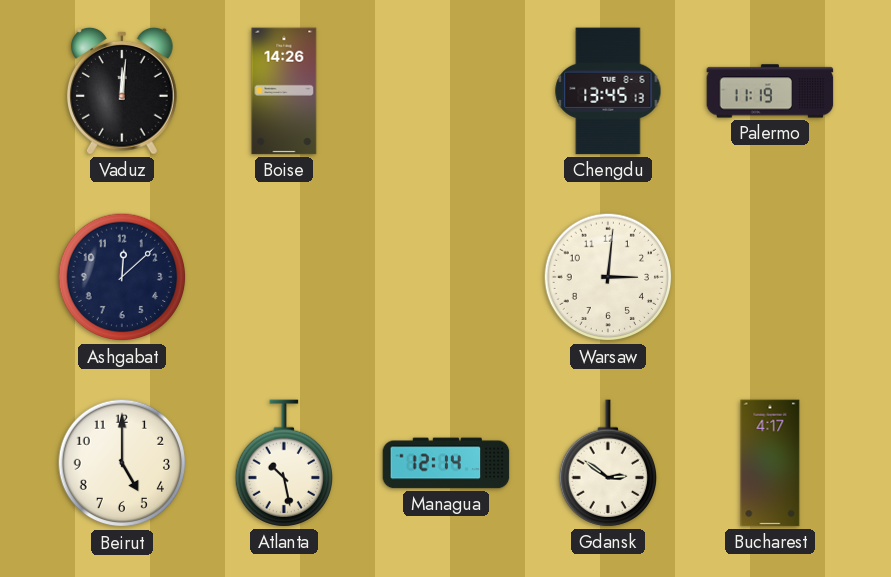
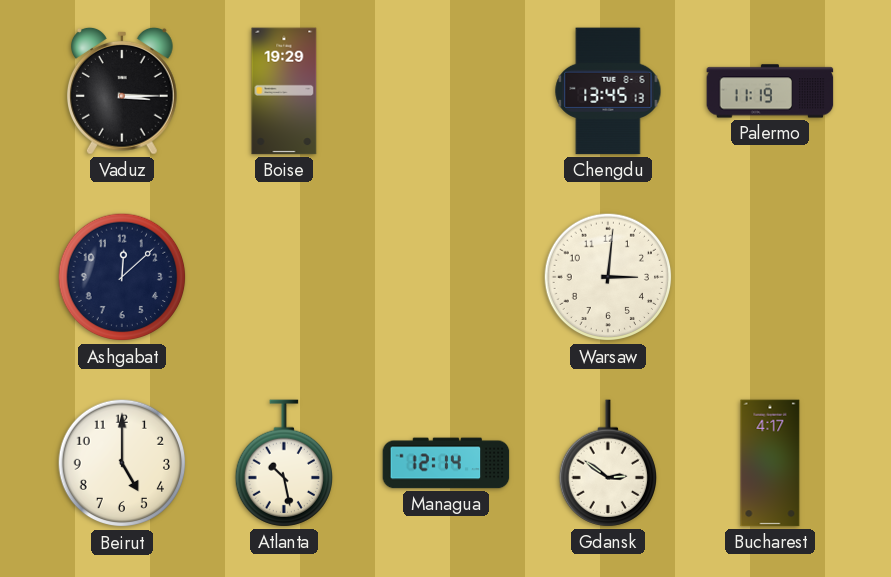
Vaduz: 12:01 -> 3:15
Boise: 14:26 -> 19:29
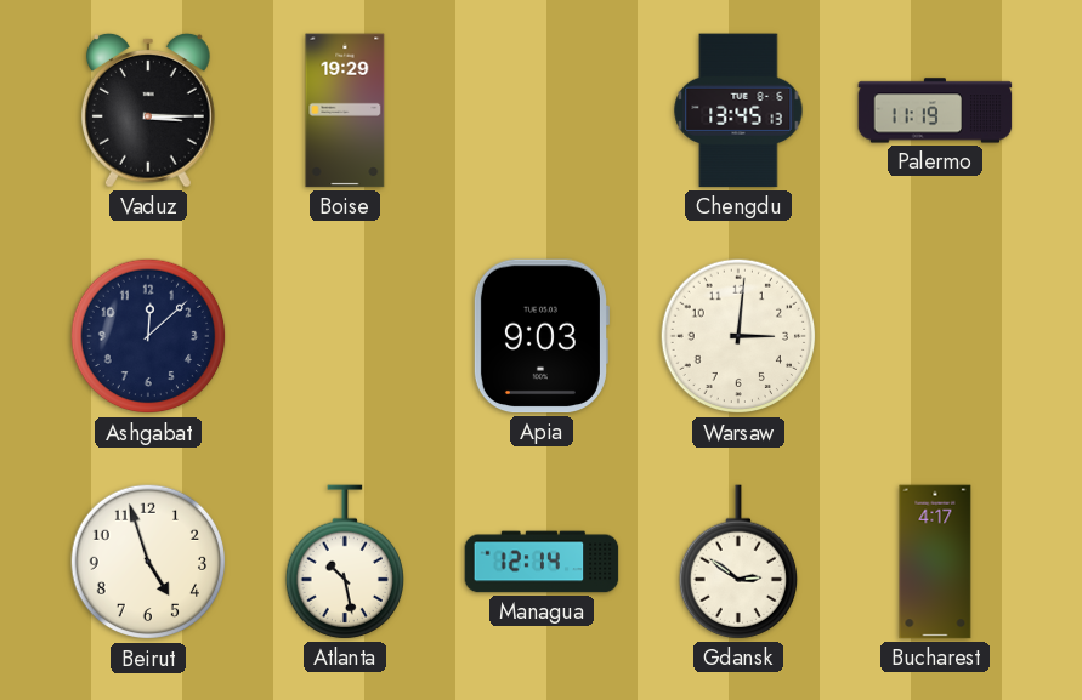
Apia: none -> 9:03
Beirut: 5:00 -> 4:57
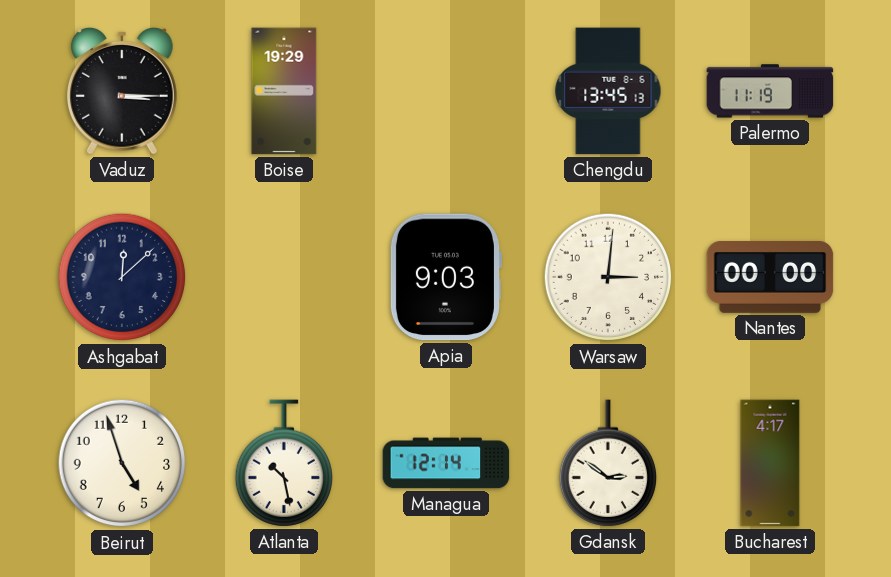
Nantes: none -> 00:00
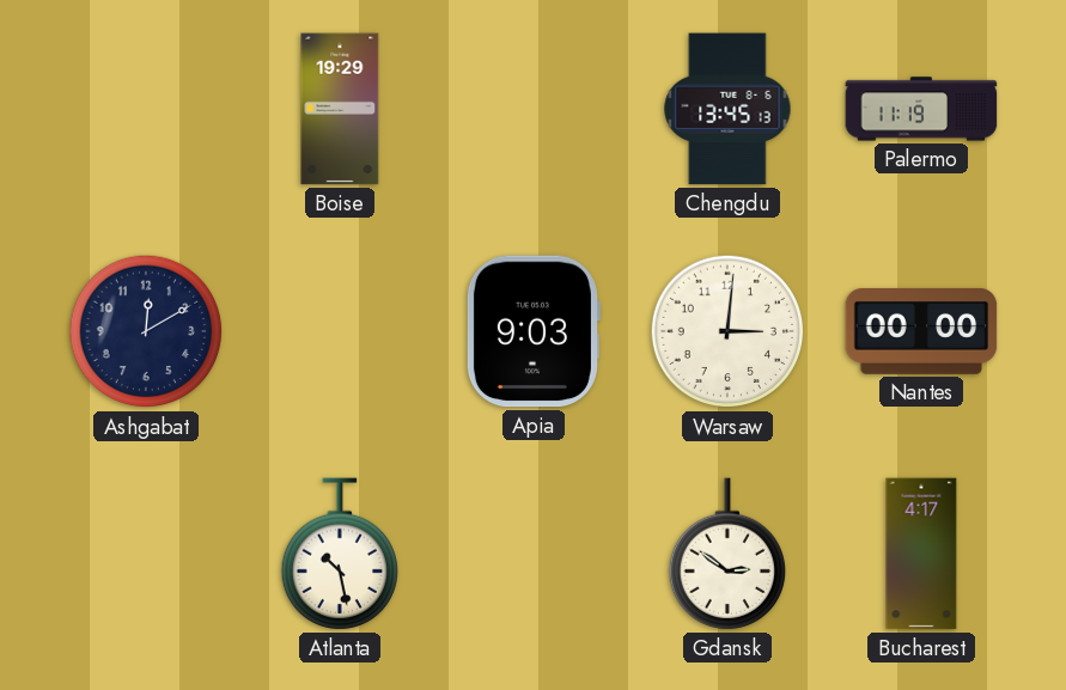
Vaduz: 3:15 -> none
Ashgabat: 12:08 -> 12:10
Beirut: 4:57 -> none
Managua: 12:14 -> none
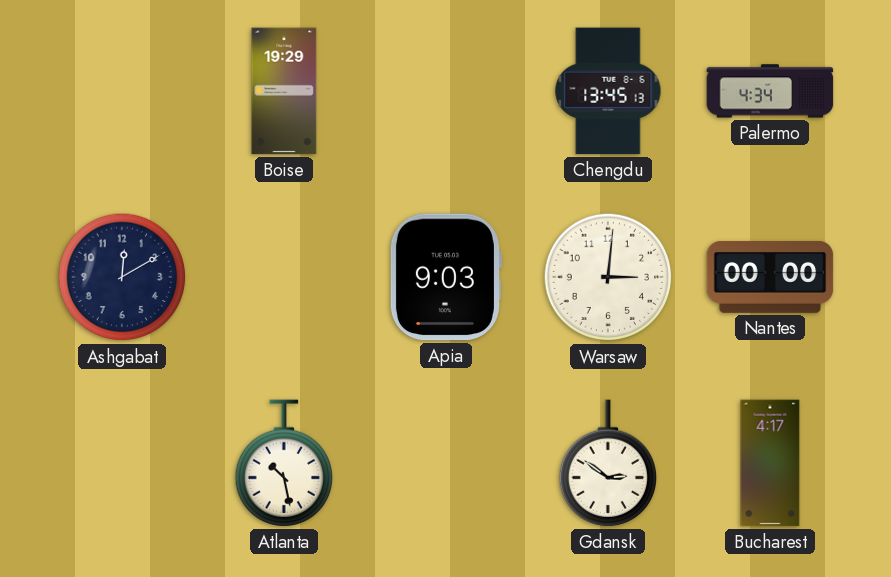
Palermo: 11:19 -> 4:34
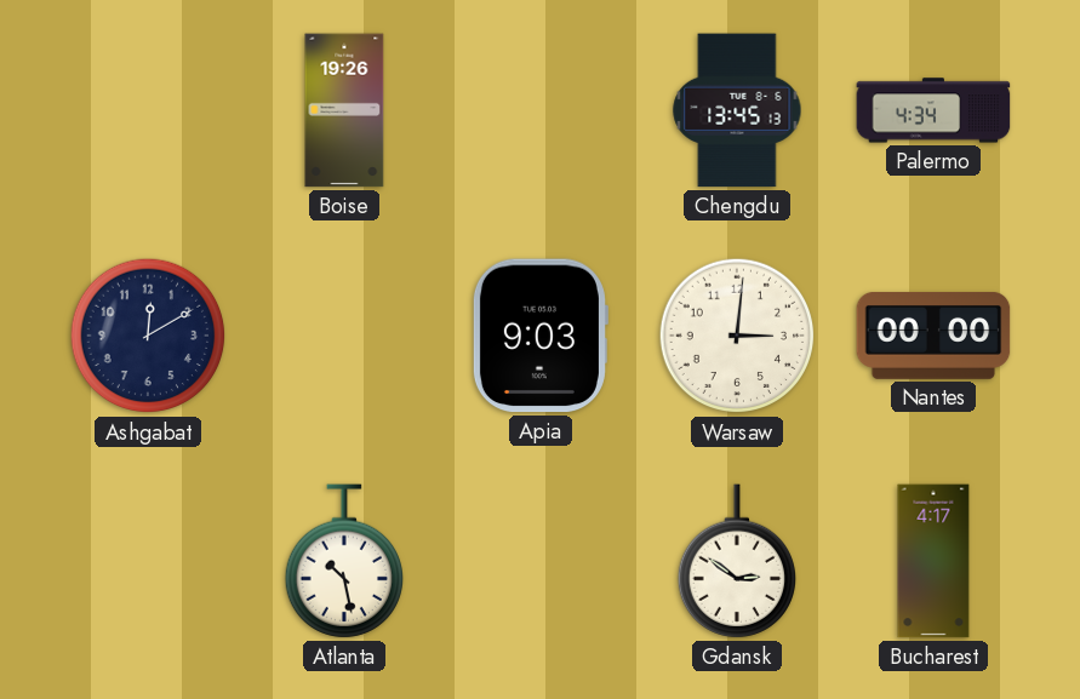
Boise: 19:29 -> 19:26
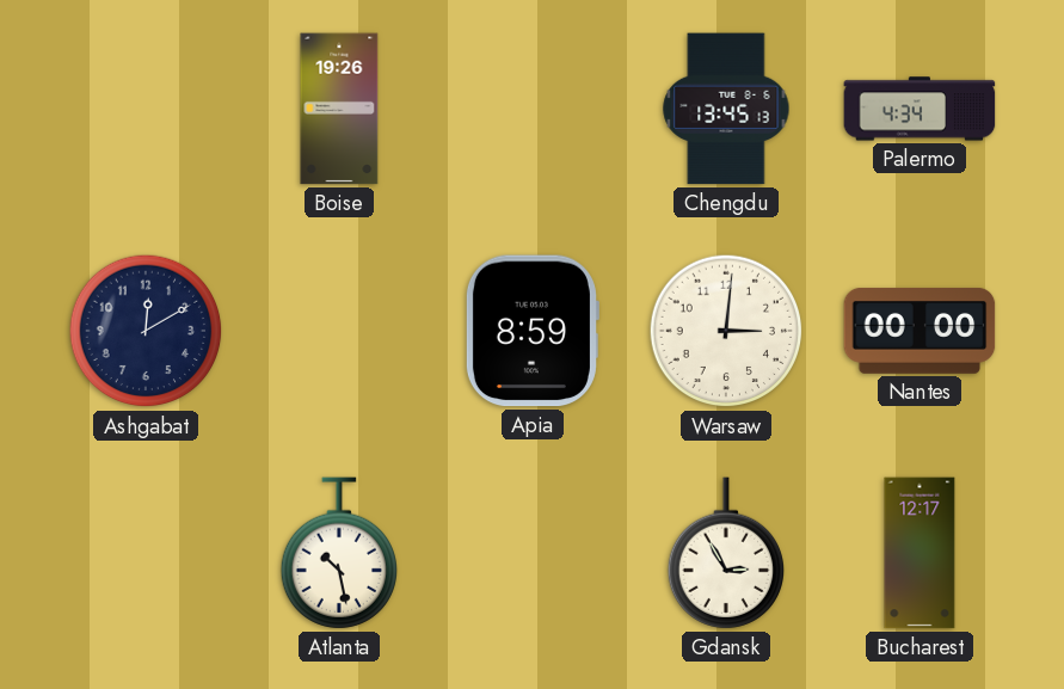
Apia: 9:03 -> 8:59
Gdansk: 2:51 -> 2:55
Bucharest: 4:17 -> 12:17
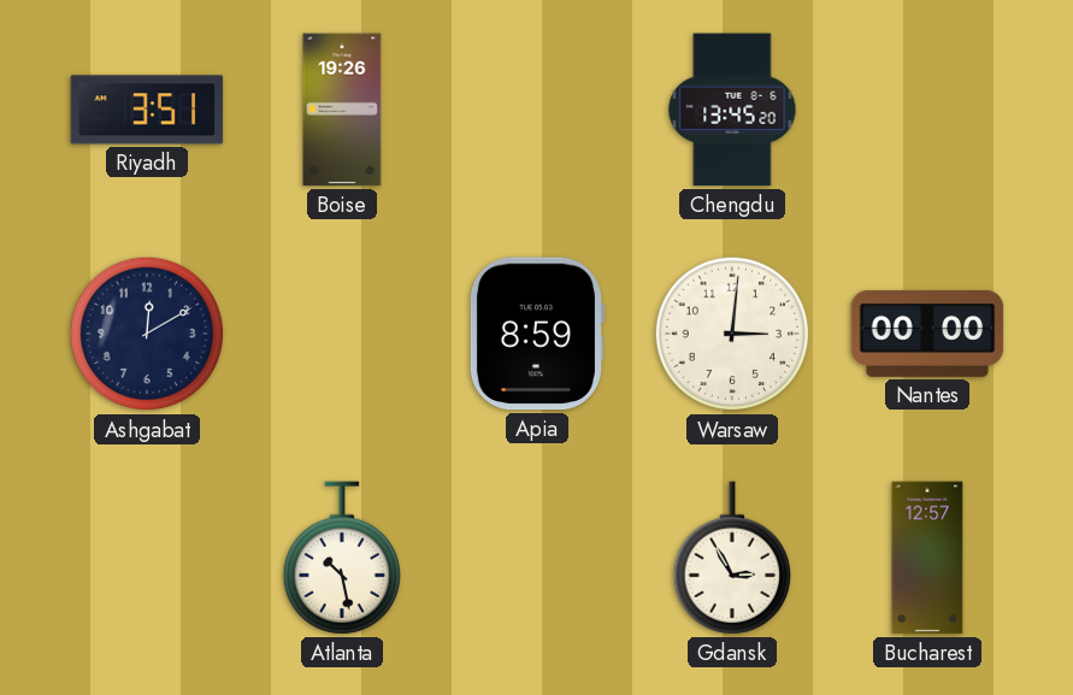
Riyadh: none -> 3:51
Chengdu: 13:45:13 -> 13:45:20
Palermo: 4:34 -> none
Bucharest: 12:17 -> 12:57
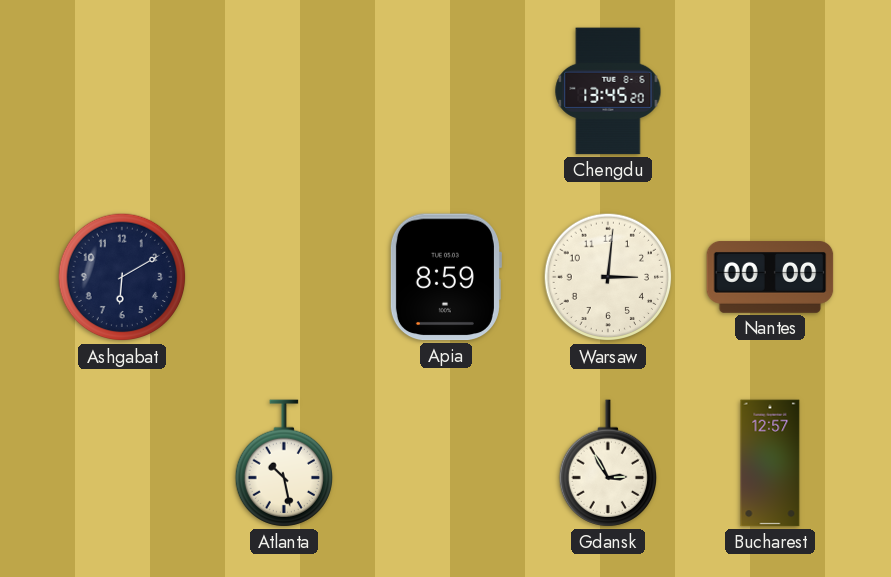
Riyadh: 3:51 -> none
Boise: 19:26 -> none
Ashgabat: 12:10 -> 6:10
